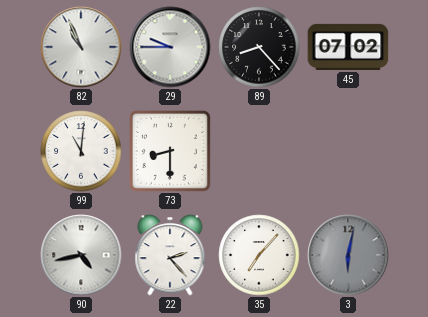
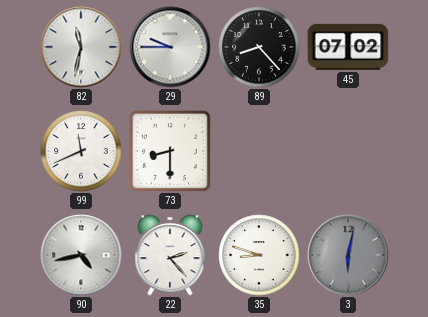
82: 10:56 -> 11:32
99: 11:01 -> 11:41
35: 7:07 -> 8:48
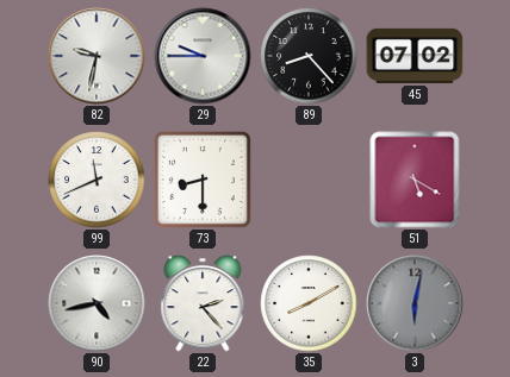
82: 11:32 -> 9:32
51: none -> 5:20
35: 8:48 -> 8:10
